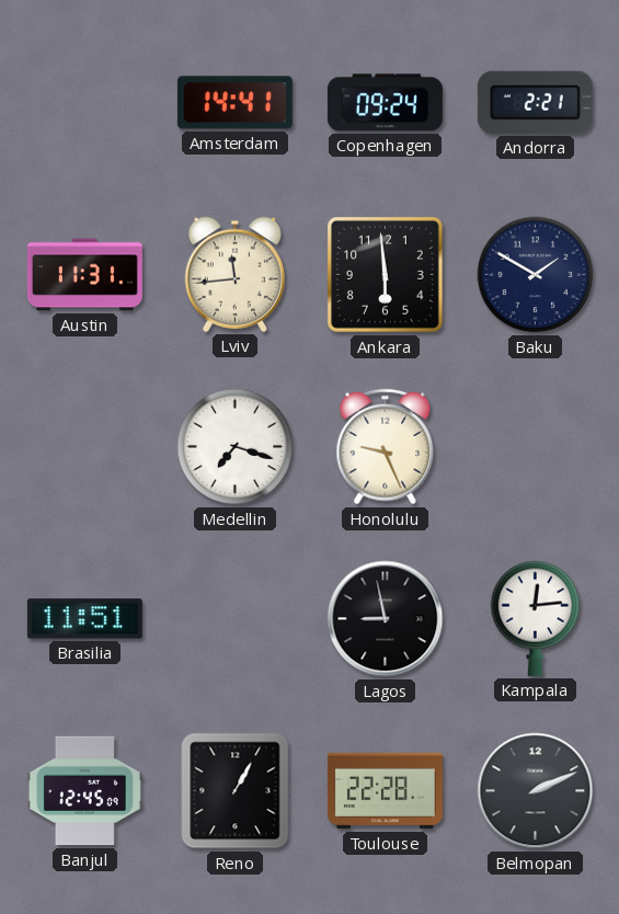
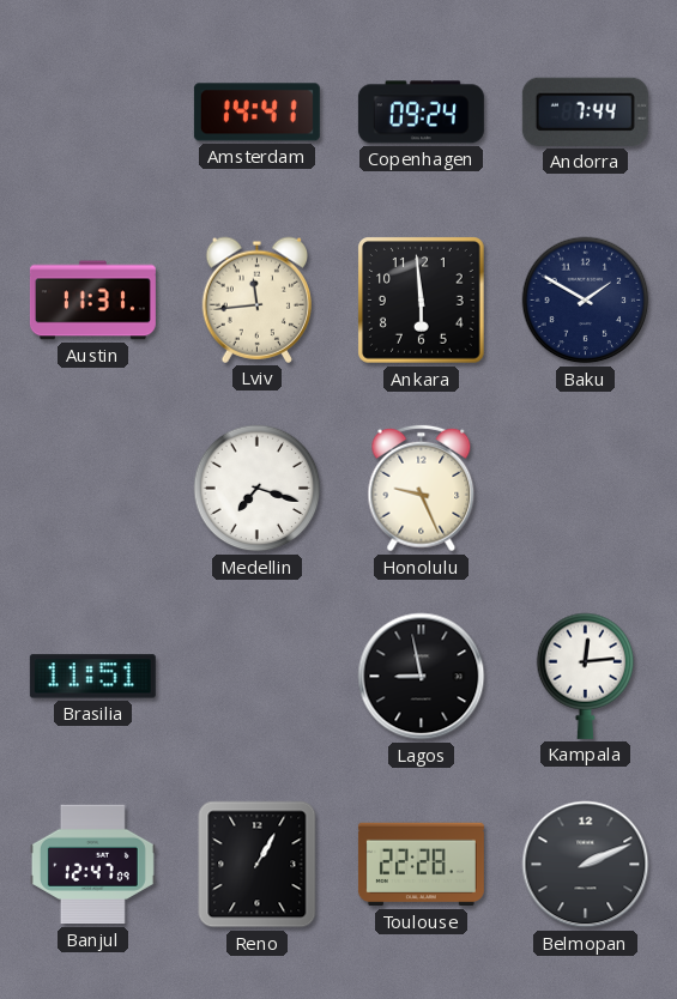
Andorra: 2:21 -> 7:44
Banjul: 12:45 -> 12:47
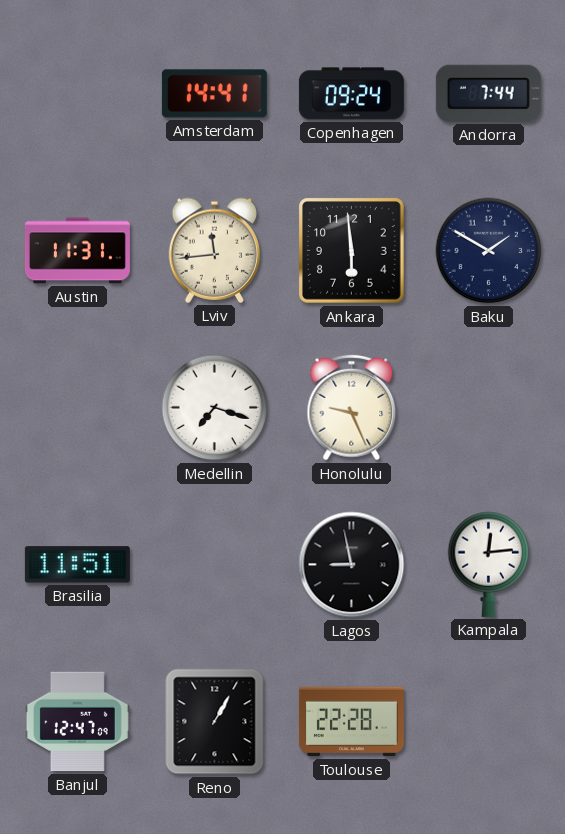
Belmopan: 2:11 -> none
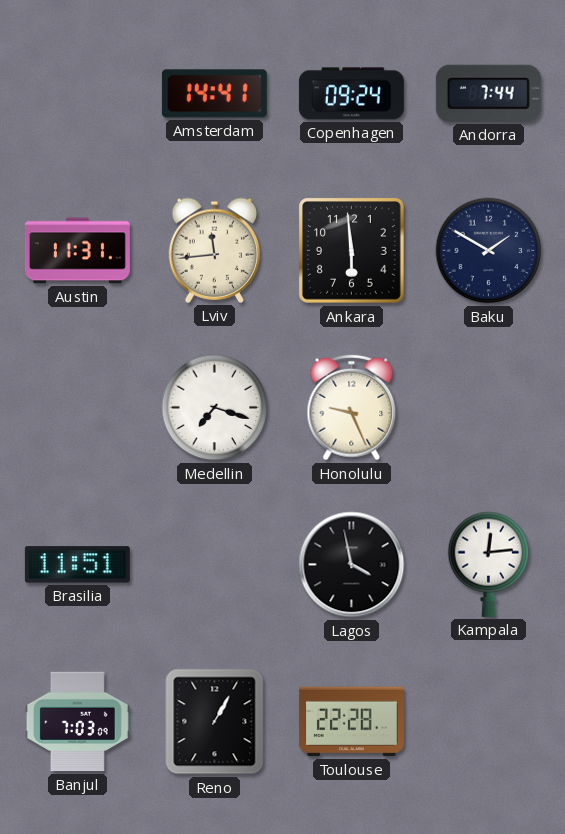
Lagos: 8:58 -> 3:58
Banjul: 12:47 -> 7:03
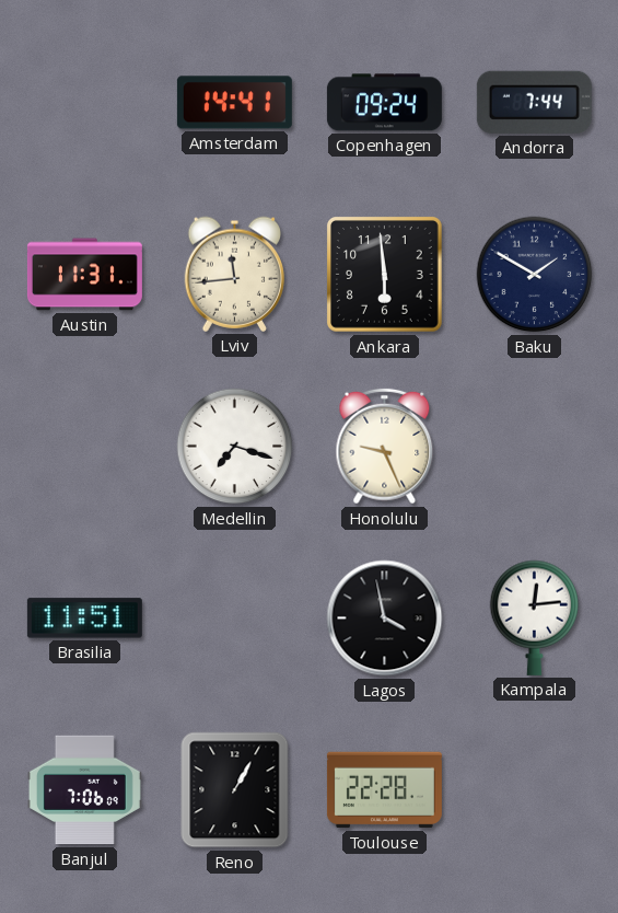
Banjul: 7:03 -> 7:06
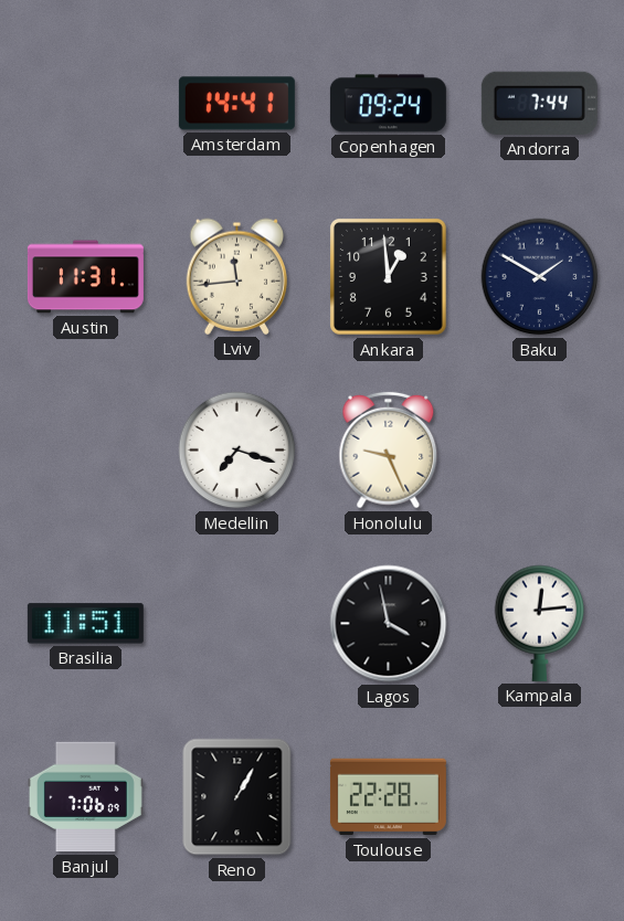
Ankara: 5:59 -> 12:59
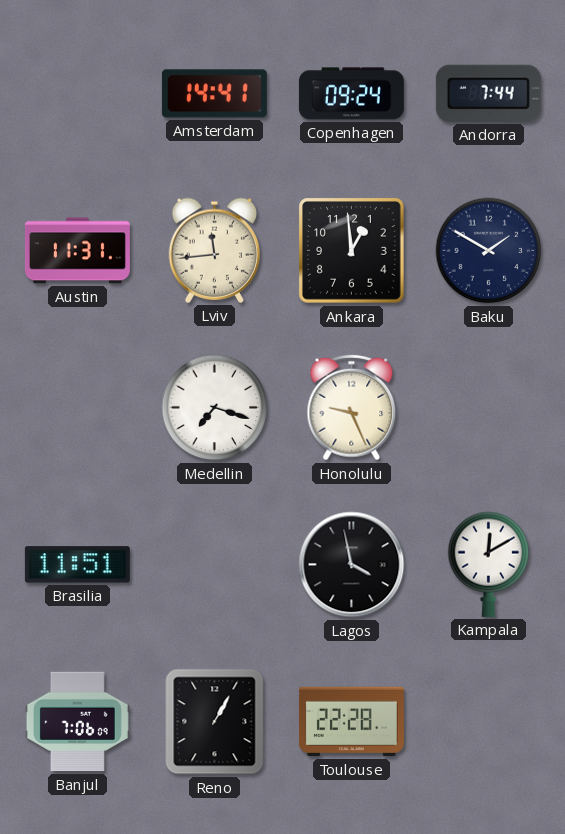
Kampala: 12:14 -> 12:10
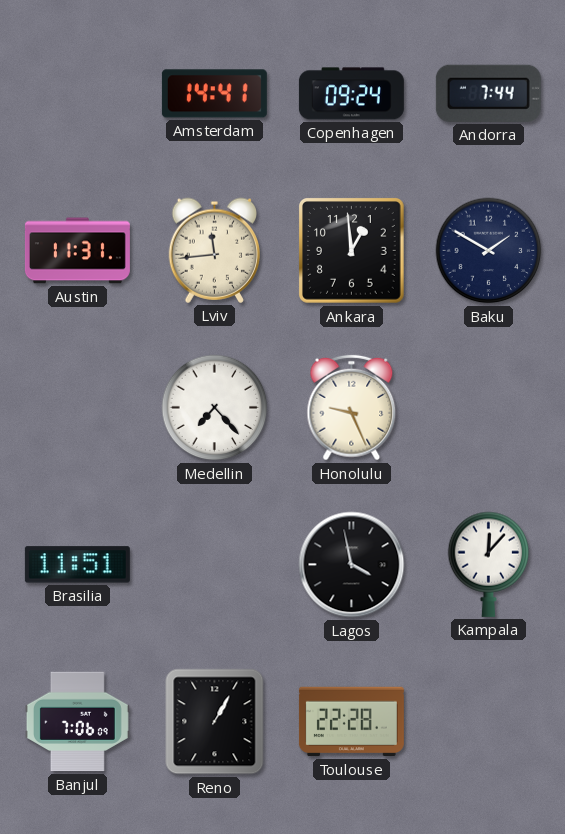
Medellin: 7:18 -> 7:23
Kampala: 12:10 -> 12:07
